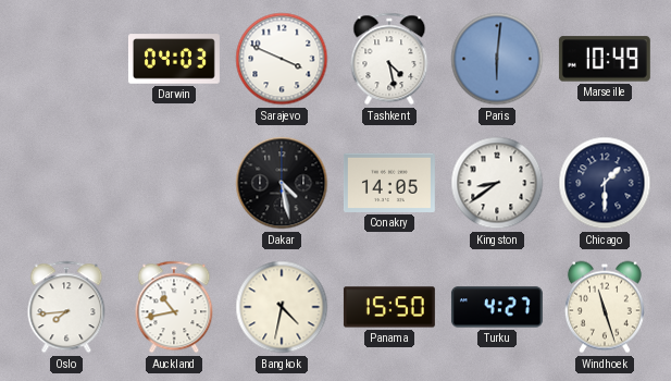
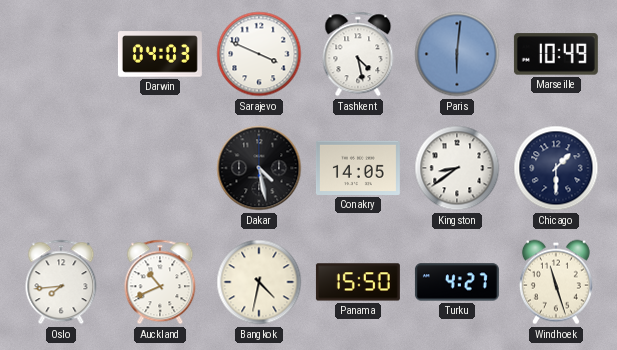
Auckland: 10:43 -> 10:41
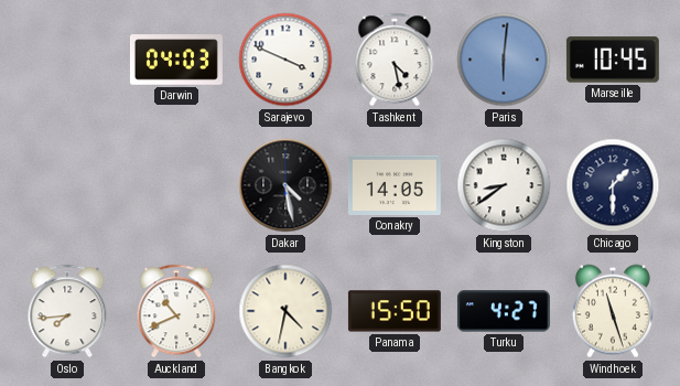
Marseille: 10:49 -> 10:45
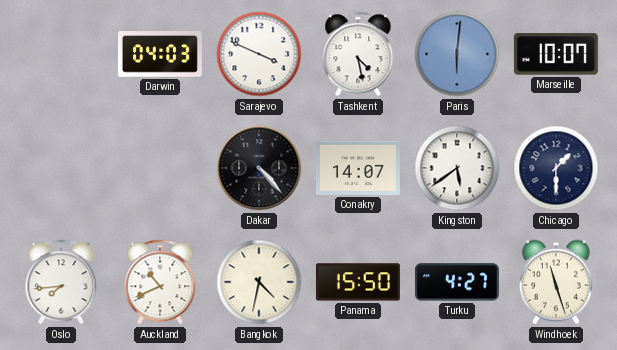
Marseille: 10:45 -> 10:07
Dakar: 4:28 -> 4:23
Conakry: 14:05 -> 14:07
Kingston: 8:39 -> 5:39
